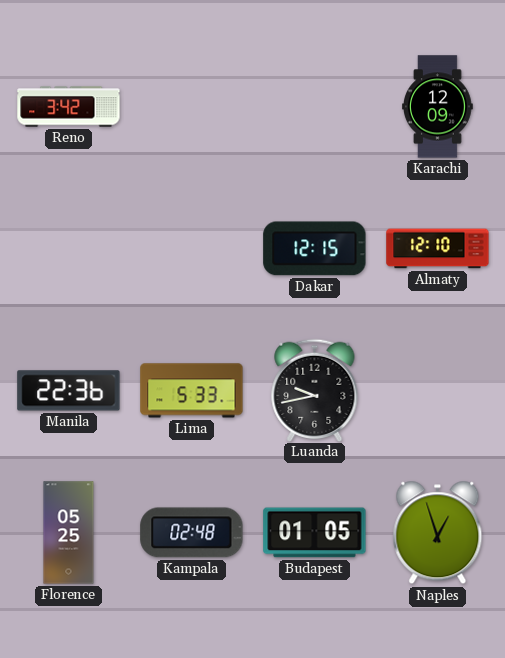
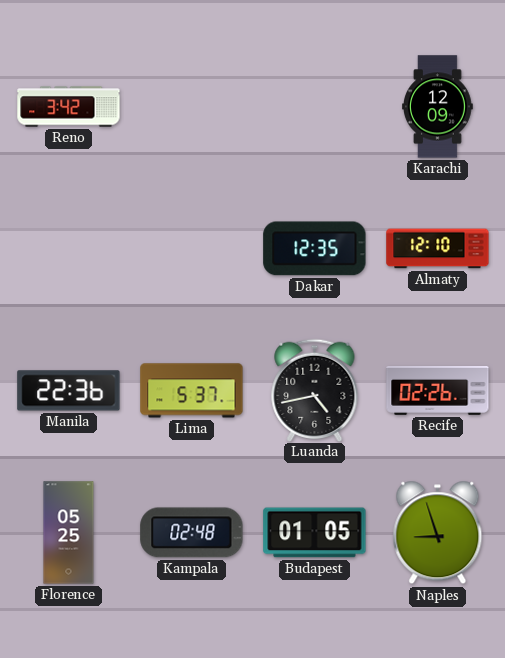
Dakar: 12:15 -> 12:35
Lima: 5:33 -> 5:37
Luanda: 9:43 -> 4:43
Recife: none -> 02:26
Naples: 12:57 -> 8:57
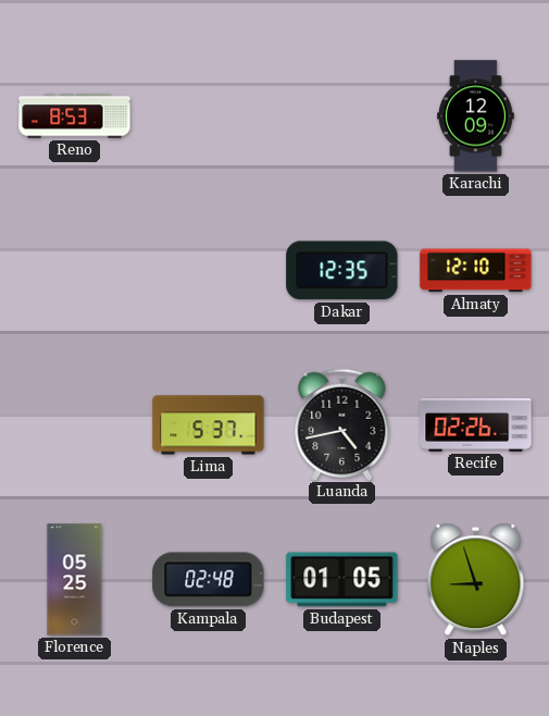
Reno: 3:42 -> 8:53
Manila: 22:36 -> none
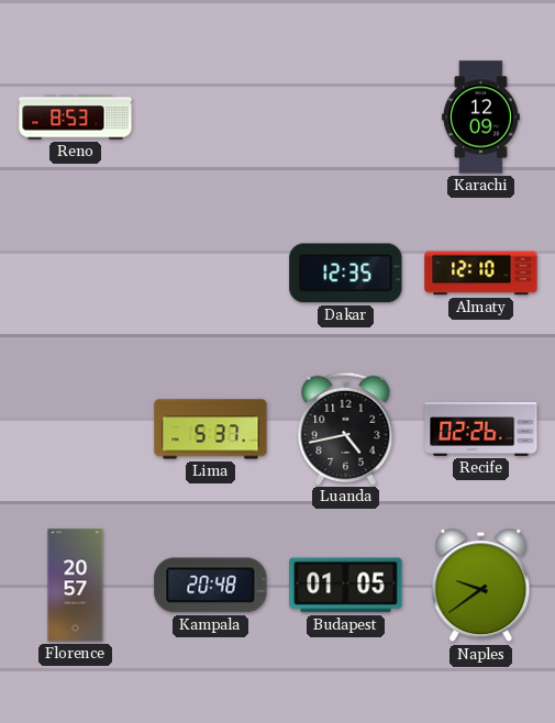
Florence: 05:25 -> 20:57
Kampala: 02:48 -> 20:48
Naples: 8:57 -> 9:39
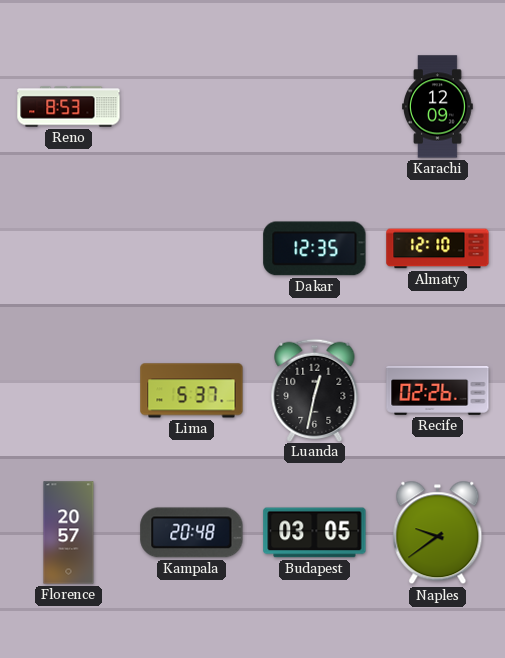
Luanda: 4:43 -> 12:32
Budapest: 01:05 -> 03:05
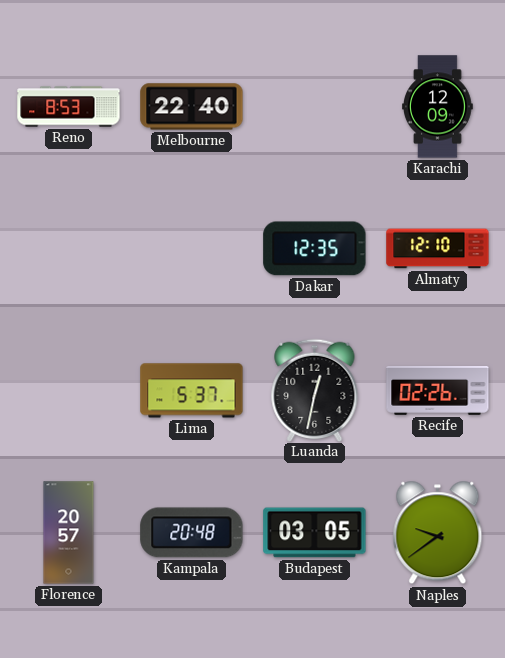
Melbourne: none -> 22:40
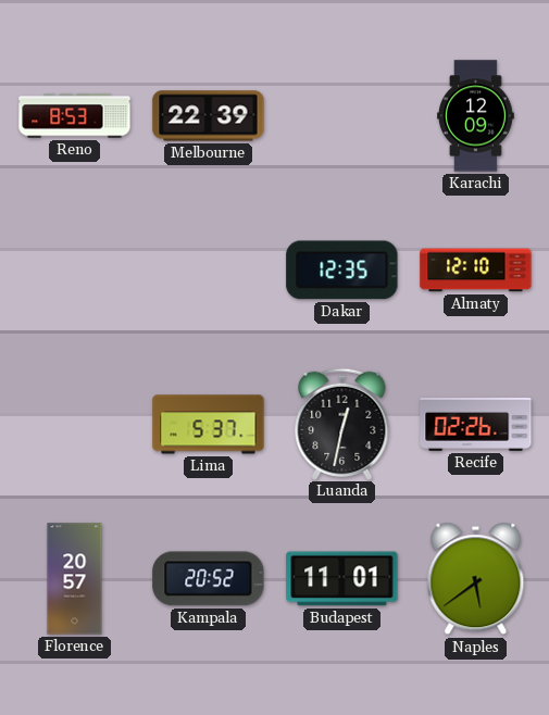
Melbourne: 22:40 -> 22:39
Kampala: 20:48 -> 20:52
Budapest: 03:05 -> 11:01
Naples: 9:39 -> 5:39
